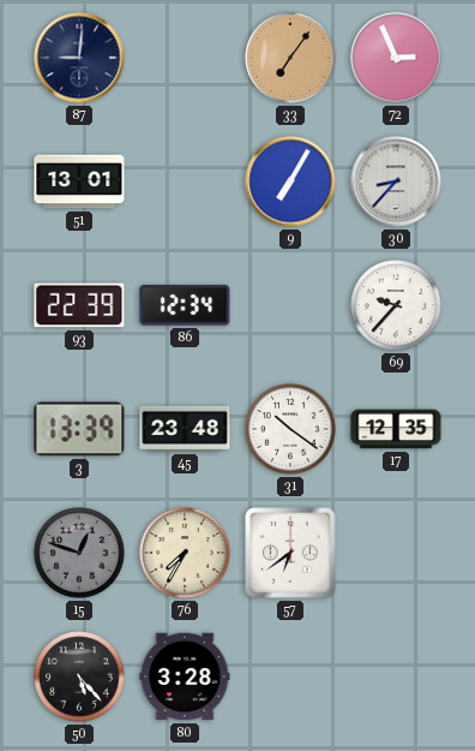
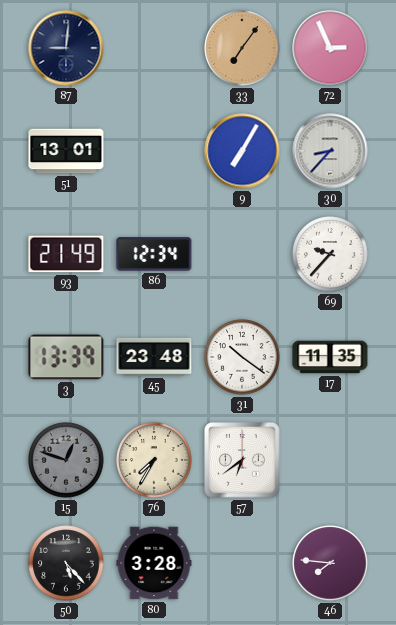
93: 22:39 -> 21:49
17: 12:35 -> 11:35
46: none -> 7:46
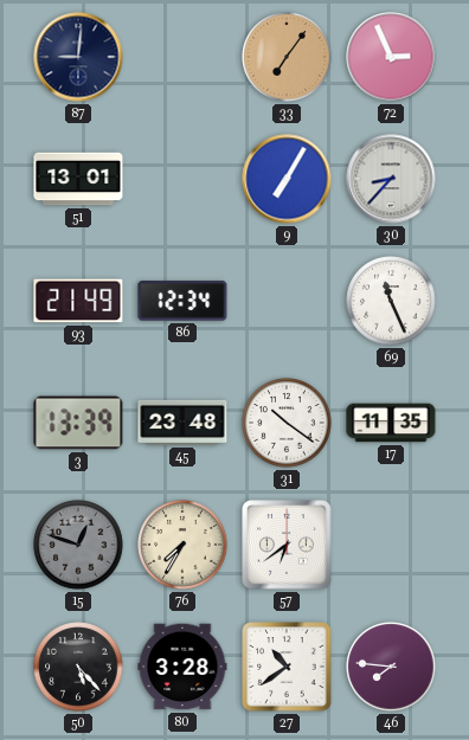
69: 9:37 -> 11:26
27: none -> 10:39
